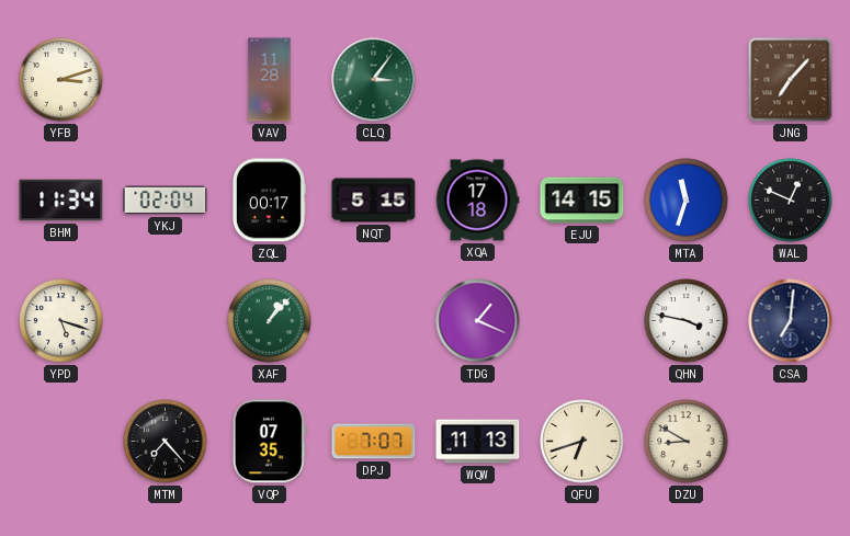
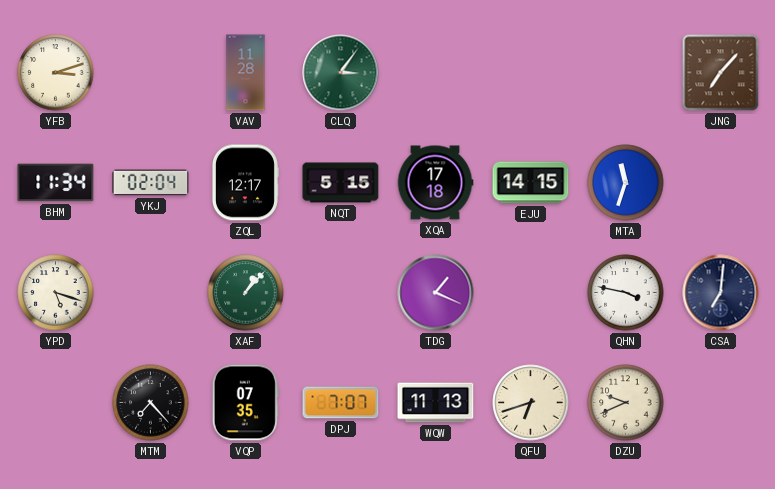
ZQL: 00:17 -> 12:17
WAL: 12:49 -> none
DZU: 8:50 -> 9:41
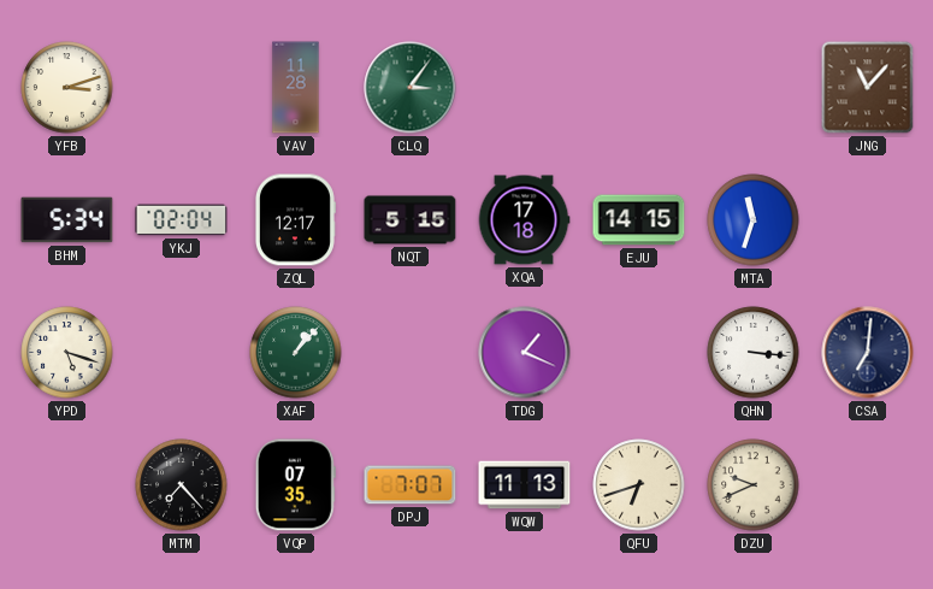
JNG: 7:07 -> 11:07
BHM: 11:34 -> 5:34
QHN: 3:47 -> 3:16
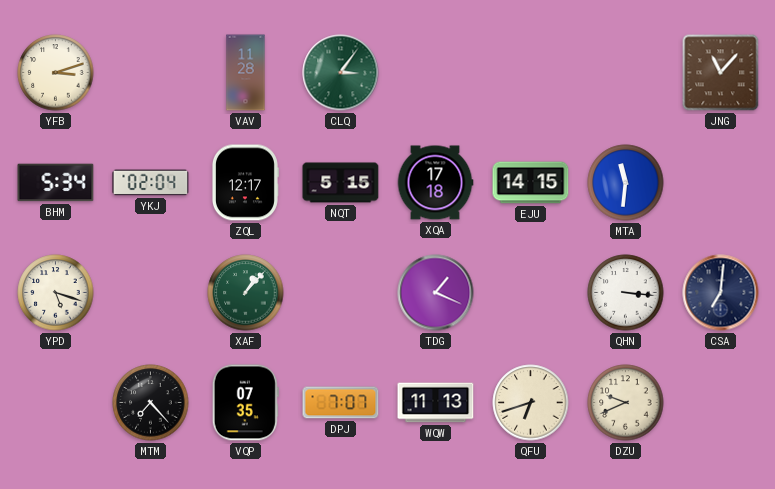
MTA: 11:33 -> 11:31
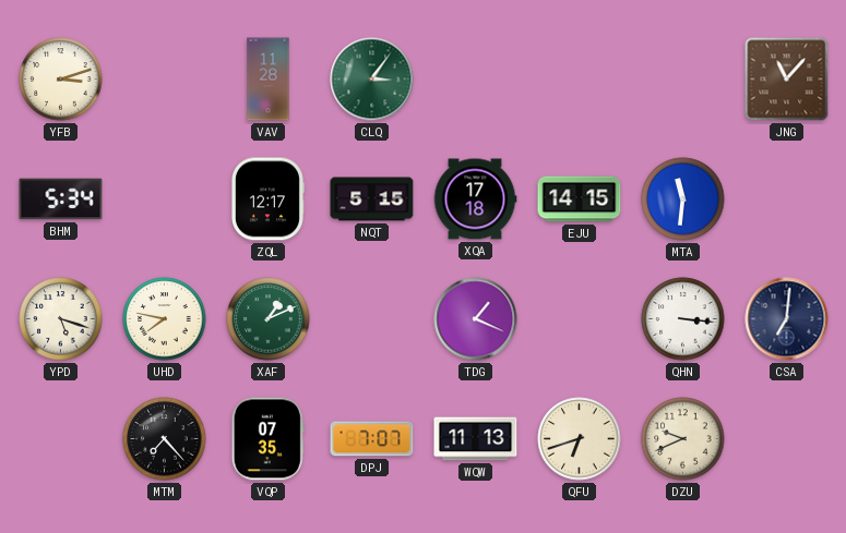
YKJ: 02:04 -> none
UHD: none -> 7:47
XAF: 1:07 -> 1:11
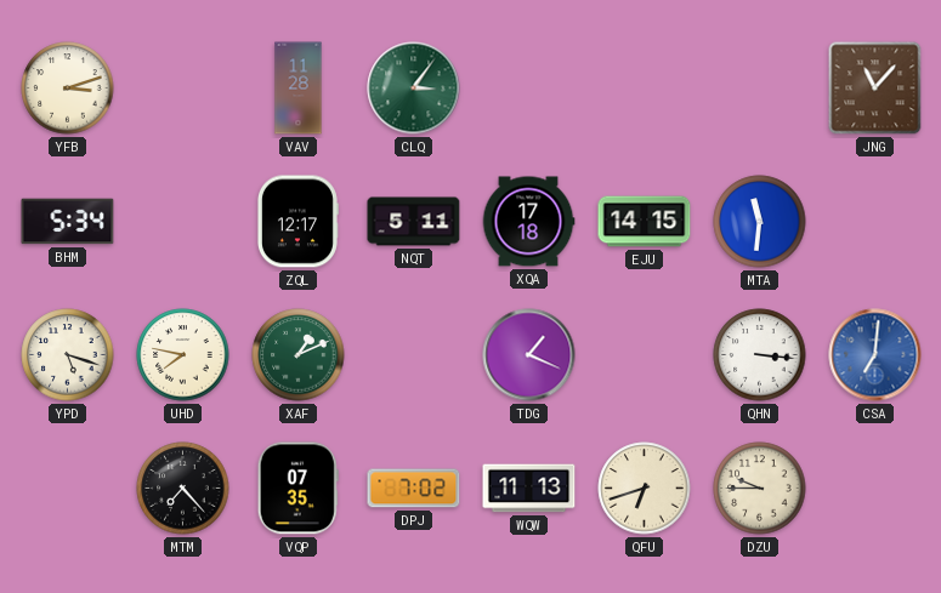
NQT: 5:15 -> 5:11
CSA dial: navy -> blue
DPJ: 7:07 -> 7:02
DZU: 9:41 -> 9:45
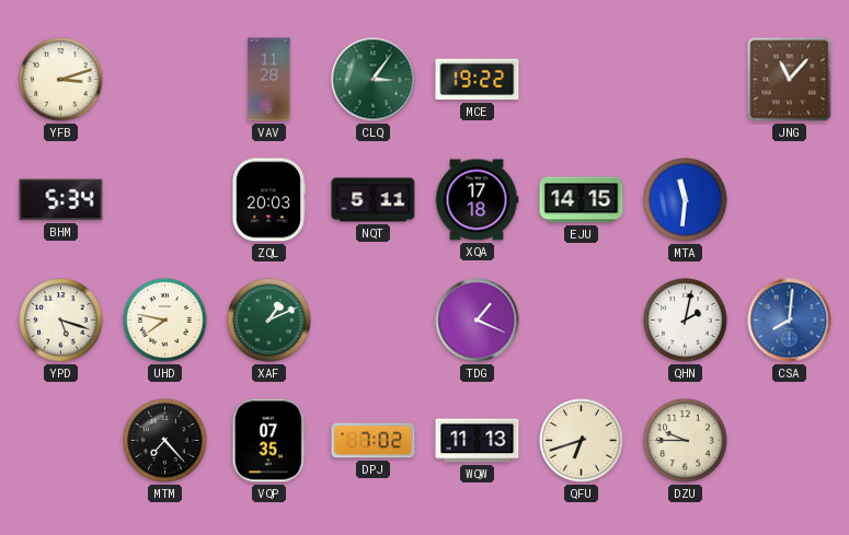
MCE: none -> 19:22
ZQL: 12:17 -> 20:03
QHN: 3:16 -> 2:02
CSA: 7:01 -> 8:01
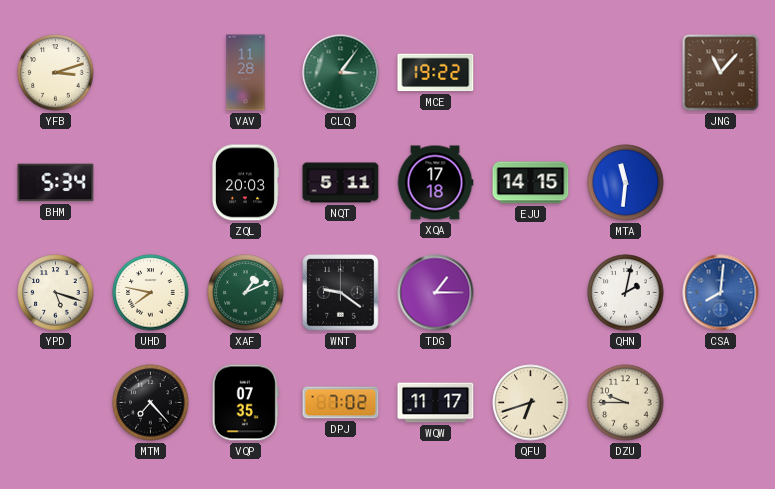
WNT: none -> 9:21
TDG: 1:19 -> 1:15
WQW: 11:13 -> 11:17
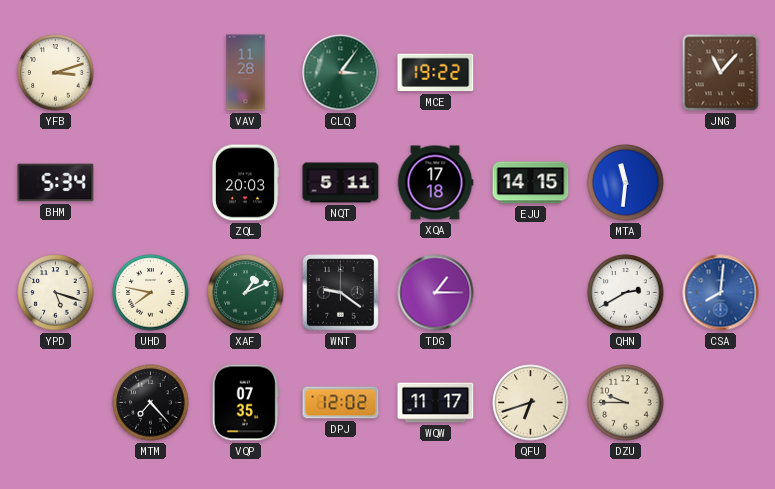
QHN: 2:02 -> 2:40
DPJ: 7:02 -> 12:02
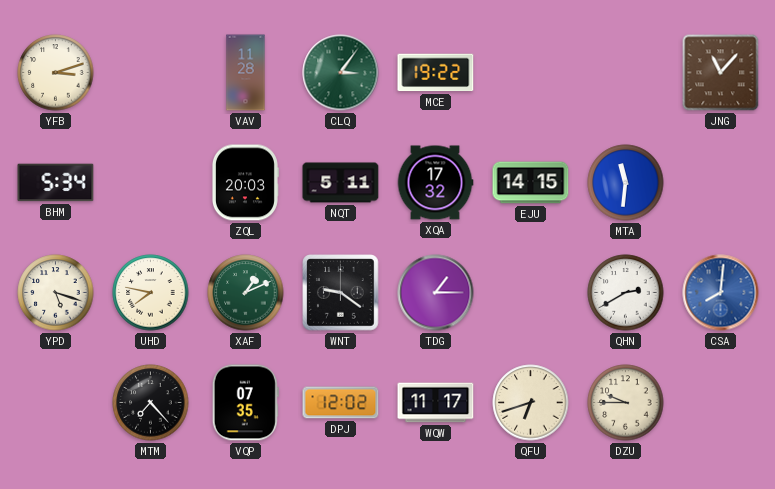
XQA: 17:18 -> 17:32
